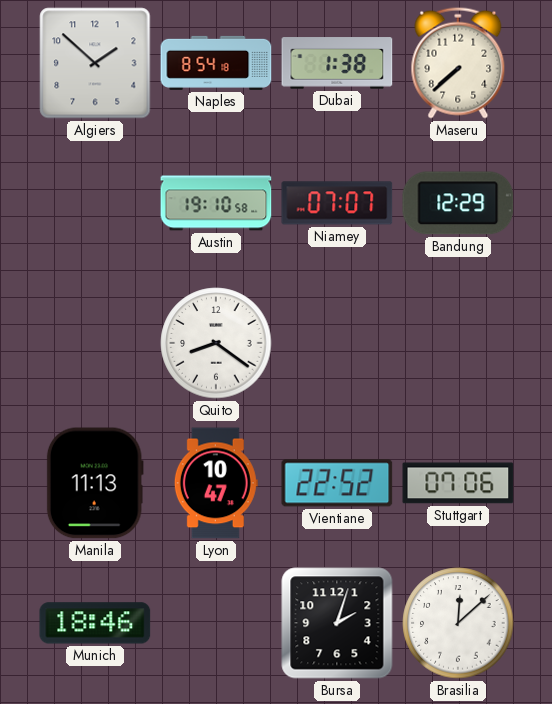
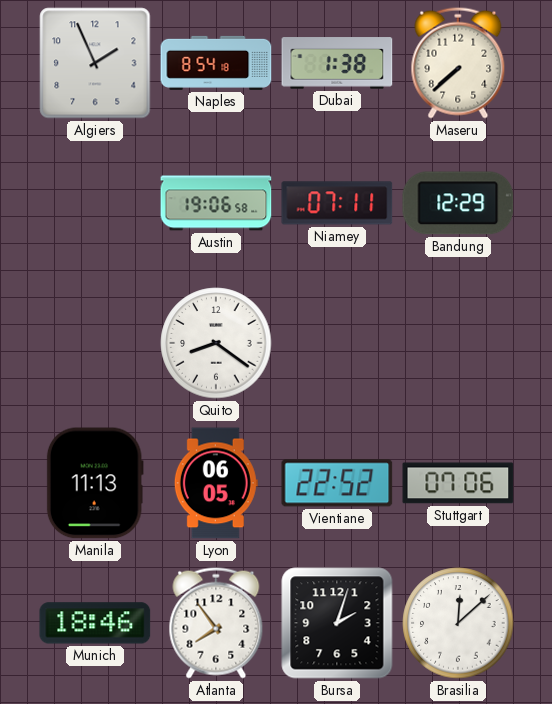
Algiers: 1:52 -> 1:56
Austin: 19:10 -> 19:06
Niamey: 07:07 -> 07:11
Lyon: 10:47 -> 06:05
Atlanta: none -> 7:54
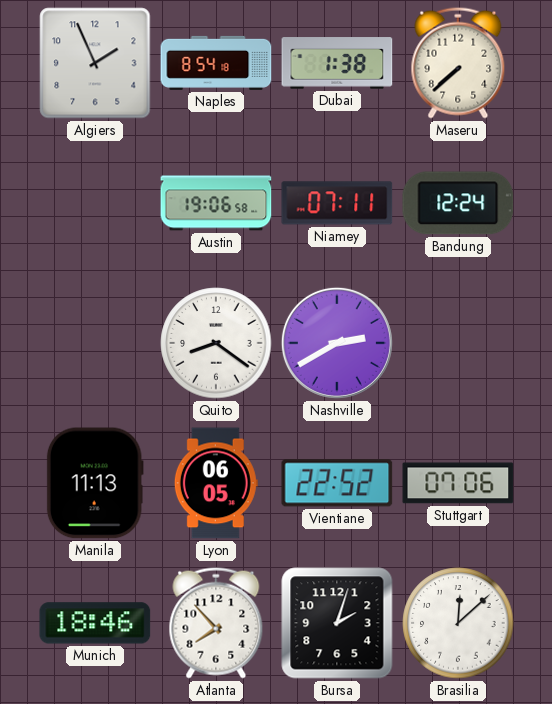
Bandung: 12:29 -> 12:24
Nashville: none -> 2:40
Atlanta: 7:54 -> 7:53
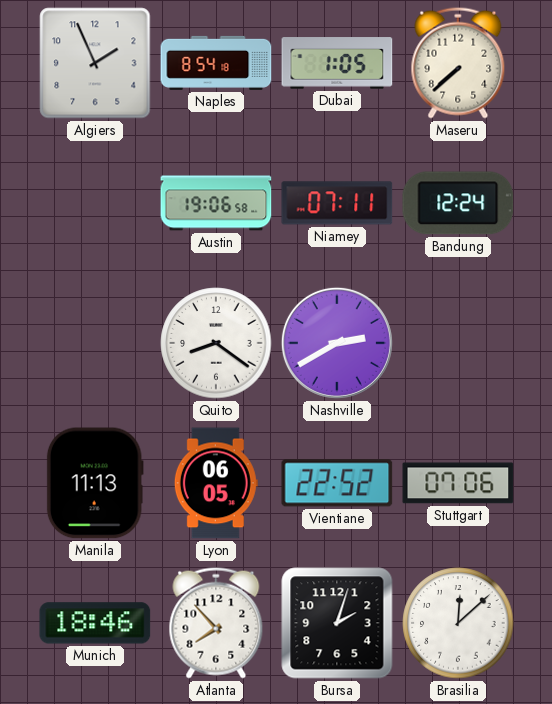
Dubai: 1:38 -> 1:05
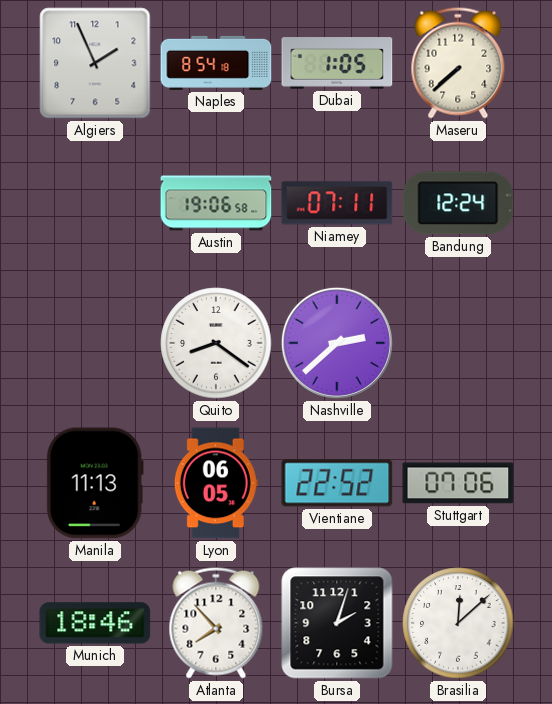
Nashville: 2:40 -> 2:38
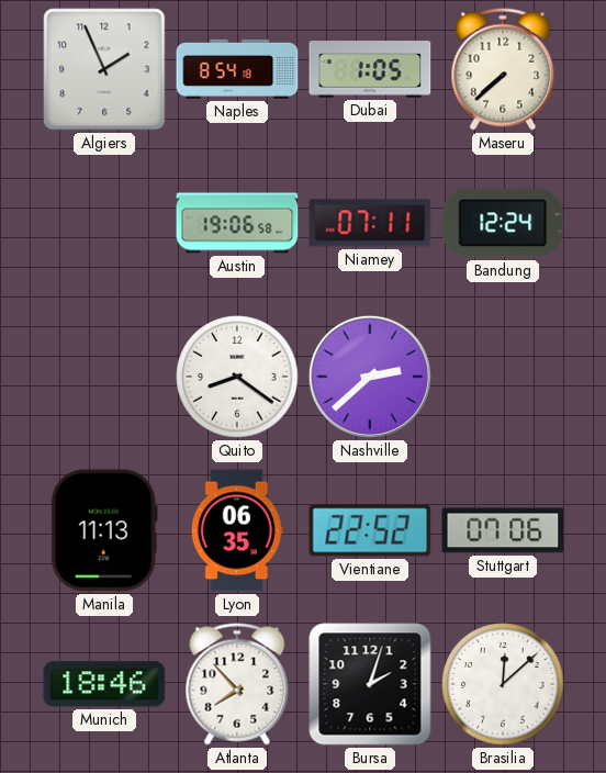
Lyon: 06:05 -> 06:35
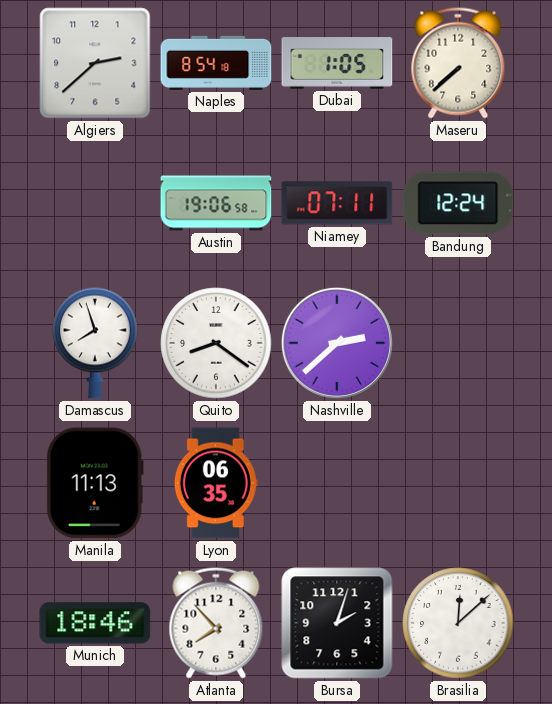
Algiers: 1:56 -> 2:38
Damascus: none -> 7:57
Vientiane: 22:52 -> none
Stuttgart: 07:06 -> none
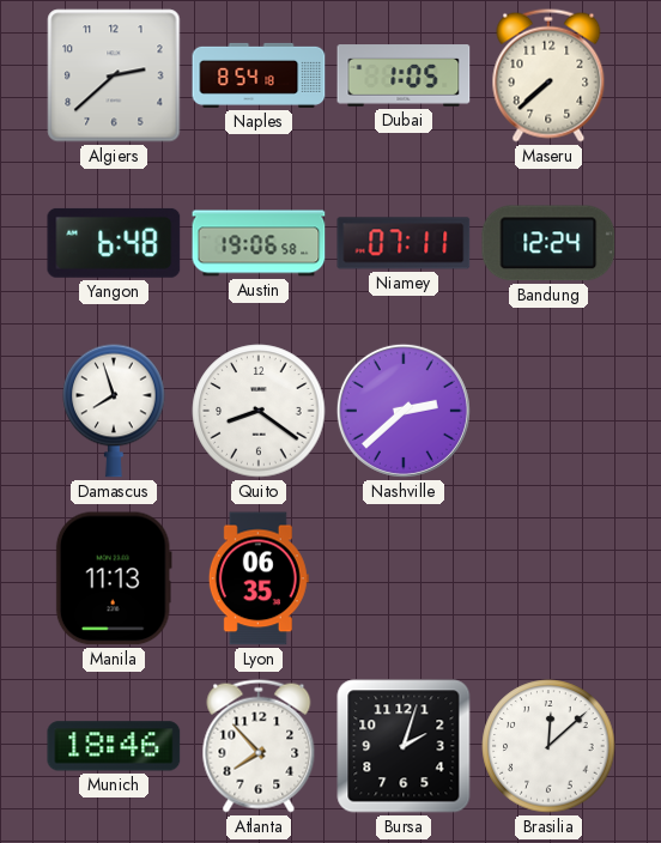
Yangon: none -> 6:48
